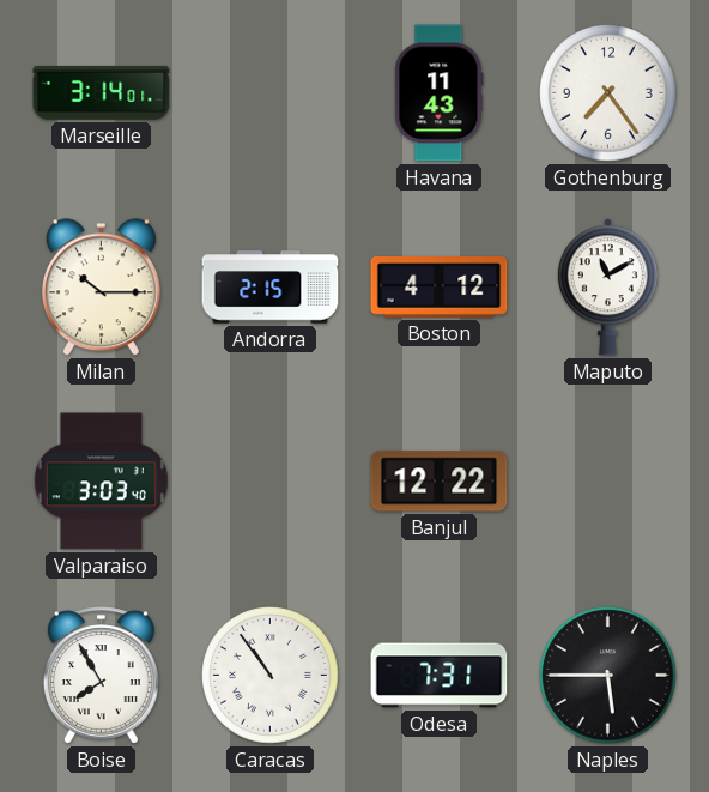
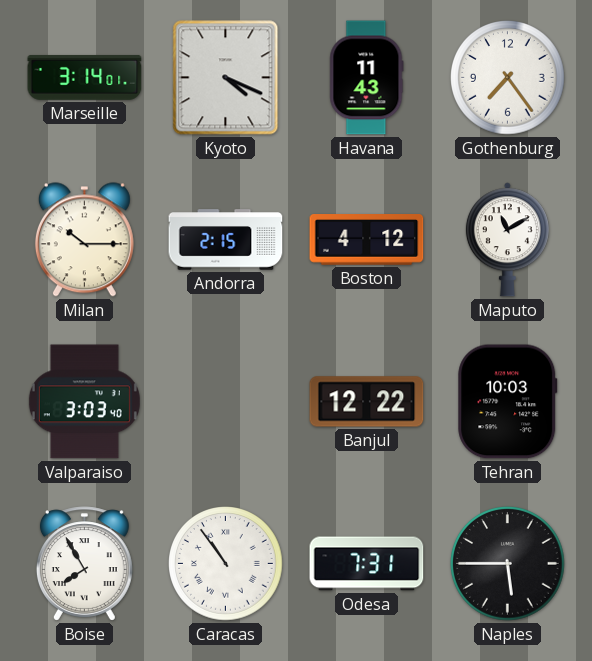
Kyoto: none -> 4:19
Tehran: none -> 10:03
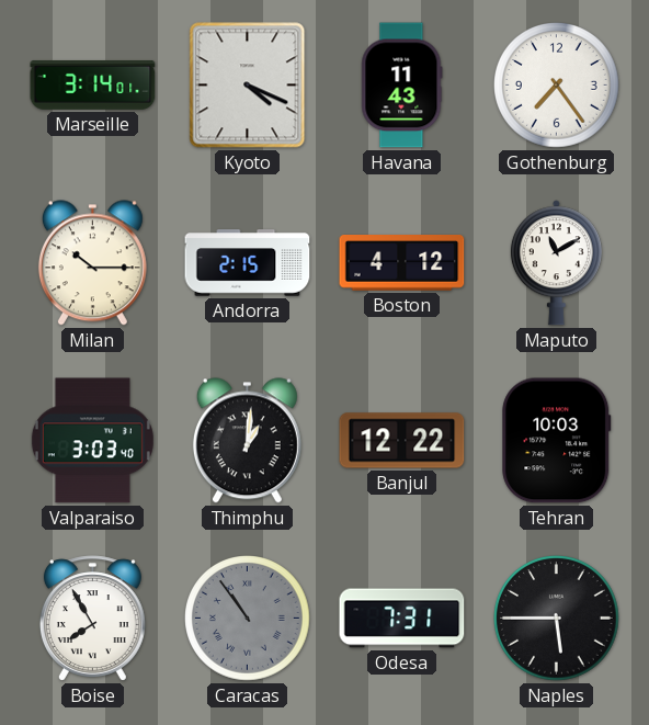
Thimphu: none -> 1:01
Caracas dial: white -> grey
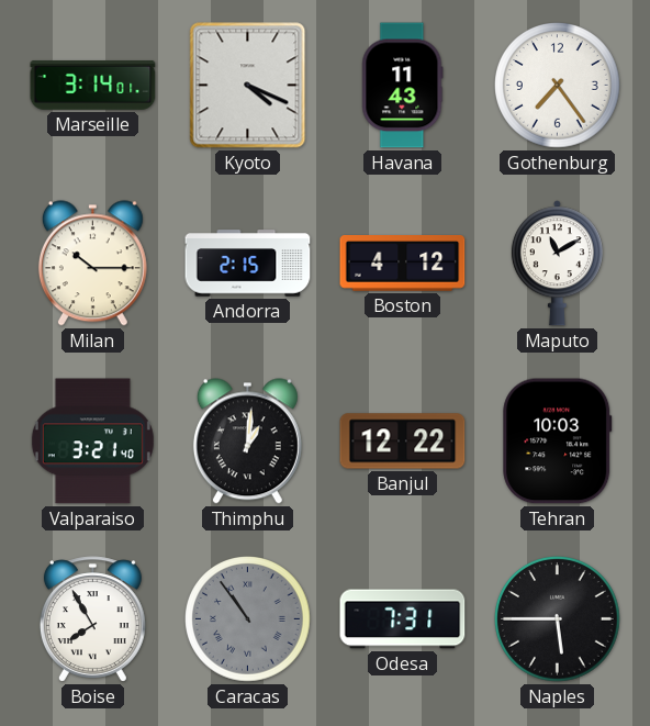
Valparaiso: 3:03 -> 3:21
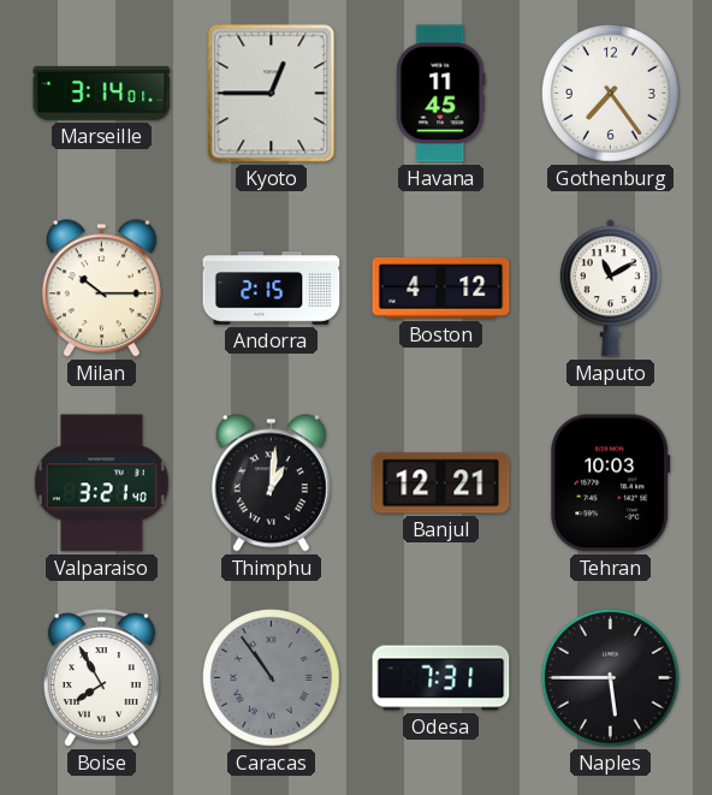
Kyoto: 4:19 -> 12:45
Havana: 11:43 -> 11:45
Banjul: 12:22 -> 12:21
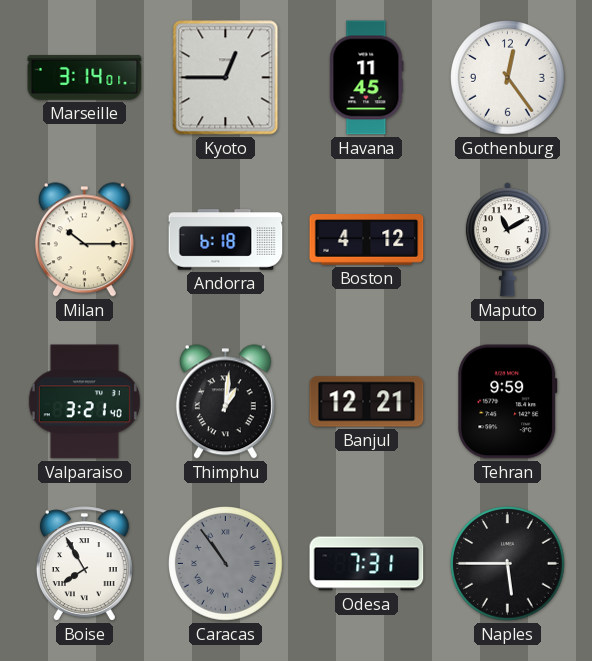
Gothenburg: 7:24 -> 12:24
Andorra: 2:15 -> 6:18
Tehran: 10:03 -> 9:59
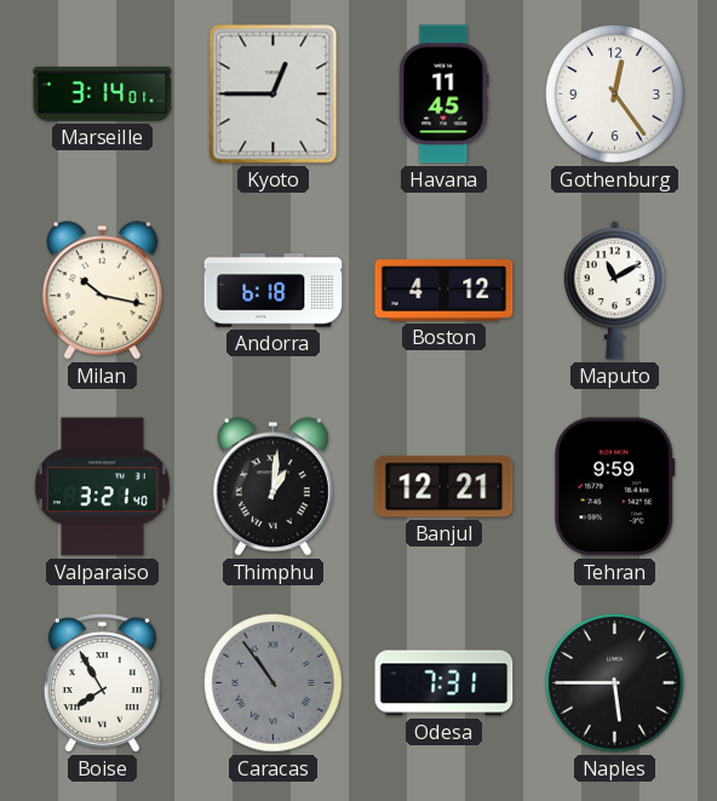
Milan: 10:15 -> 10:17
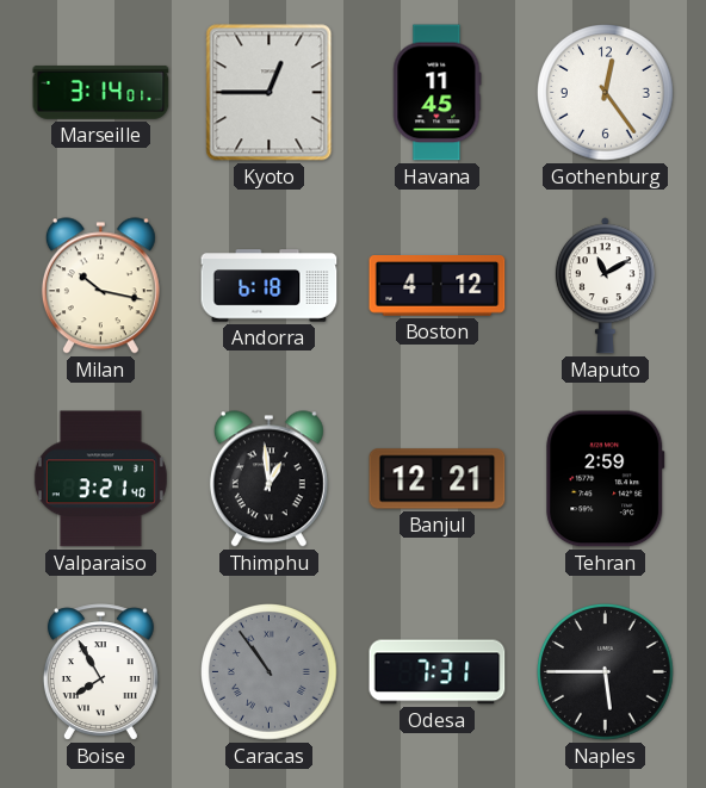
Thimphu: 1:01 -> 12:59
Tehran: 9:59 -> 2:59
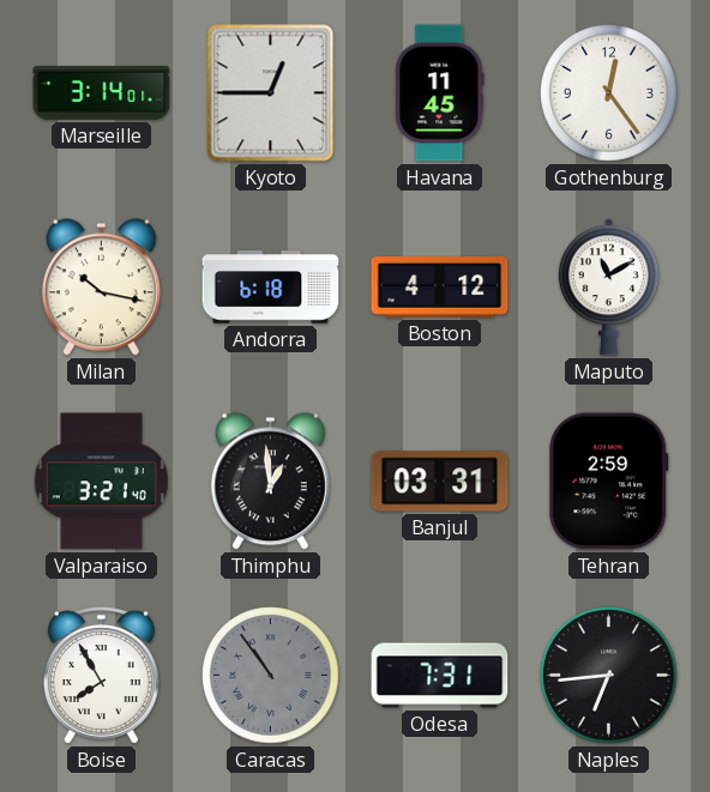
Banjul: 12:21 -> 03:31
Naples: 5:45 -> 6:44
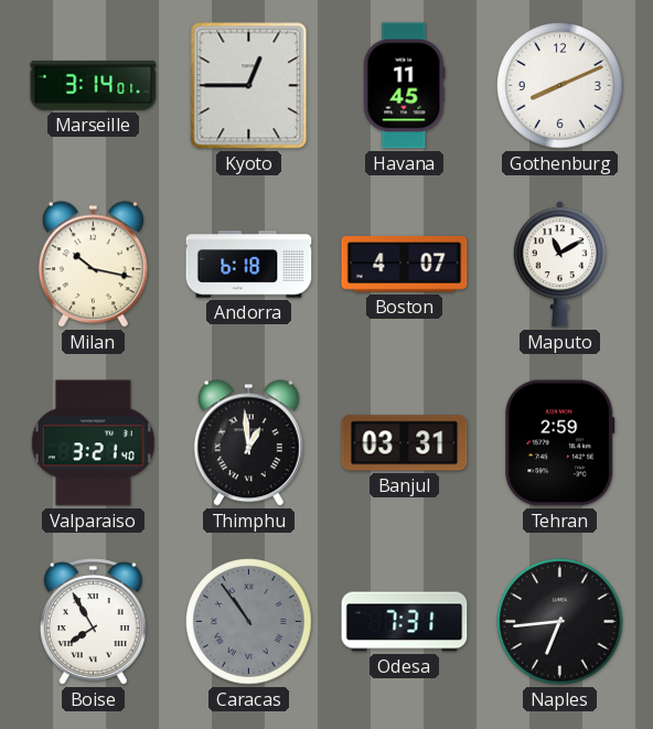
Gothenburg: 12:24 -> 8:11
Boston: 4:12 -> 4:07
